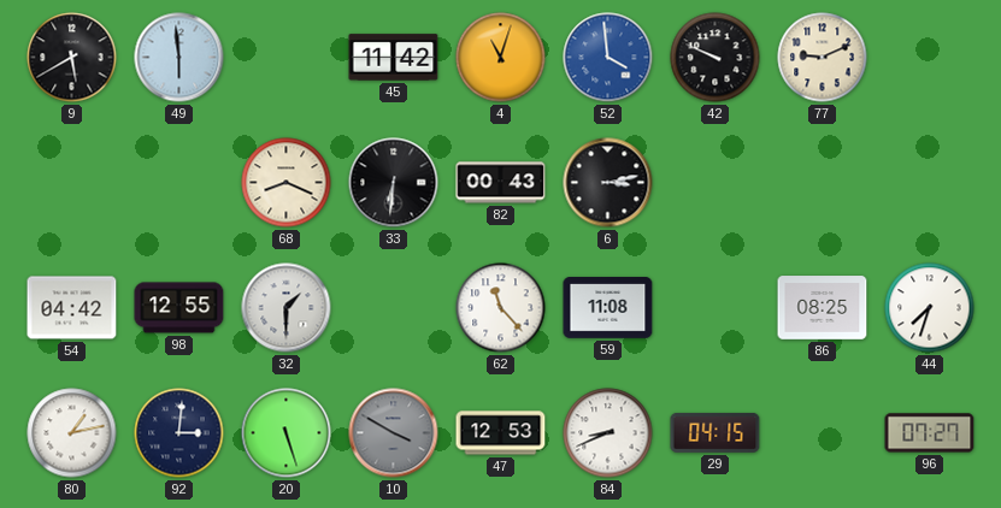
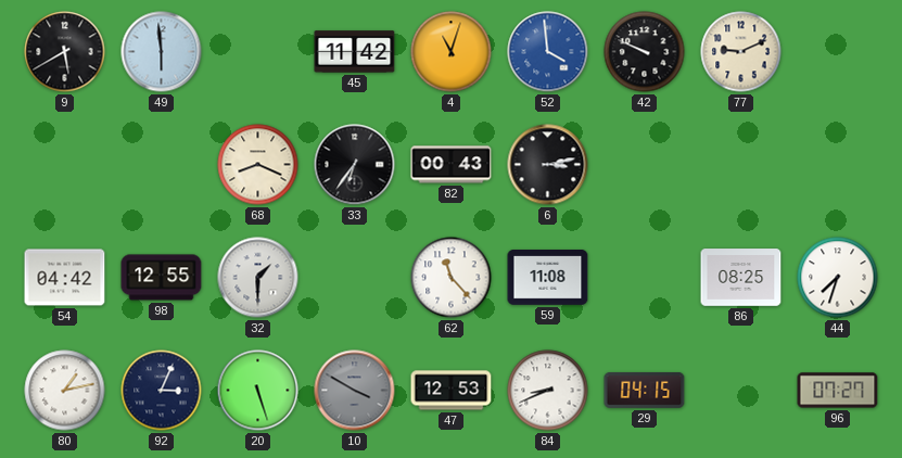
33: 6:31 -> 6:36
92: 3:01 -> 3:04
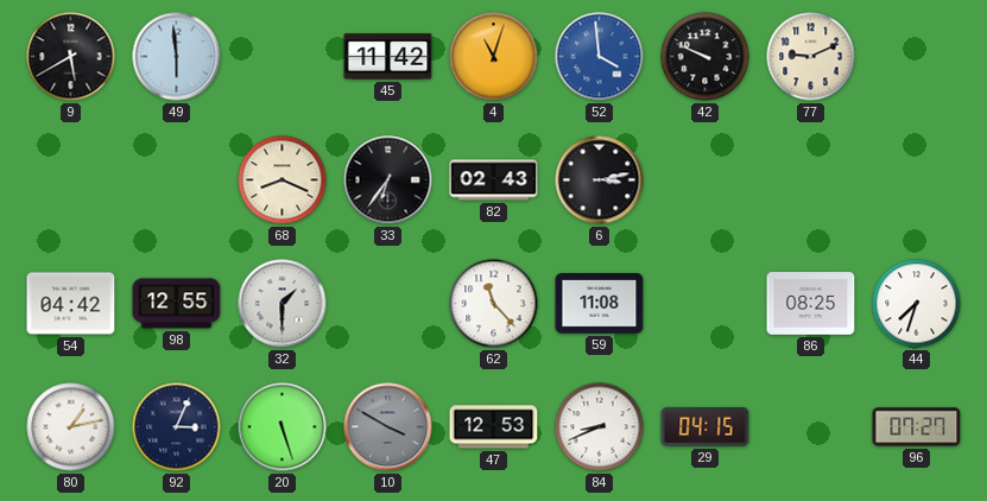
82: 00:43 -> 02:43
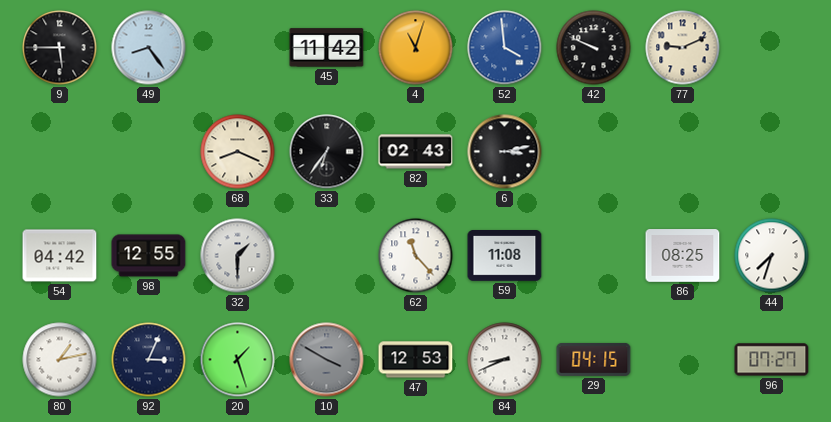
9: 5:40 -> 5:45
49: 5:59 -> 8:24
20: 5:27 -> 1:27
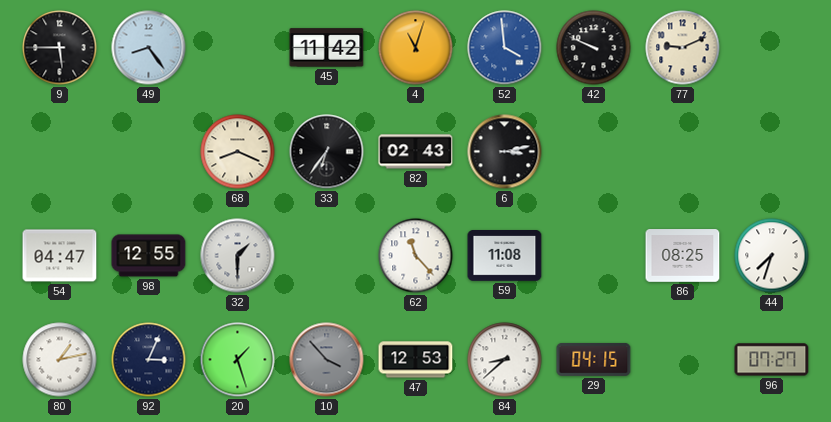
54: 04:42 -> 04:47
10: 3:50 -> 3:53
84: 8:41 -> 8:38
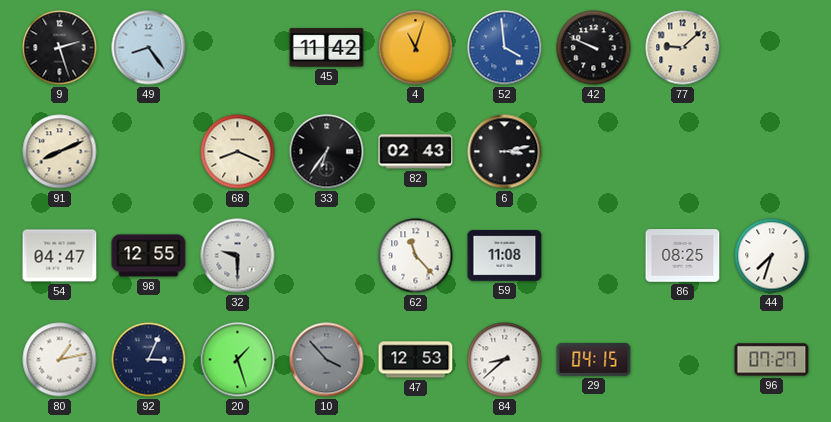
9: 5:45 -> 2:27
77: 9:11 -> 9:08
91: none -> 8:11
32: 1:30 -> 9:30
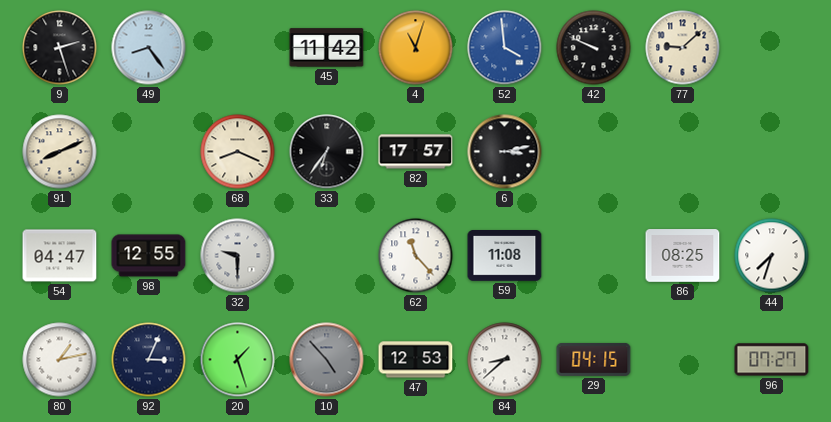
82: 02:43 -> 17:57
10: 3:53 -> 4:53
